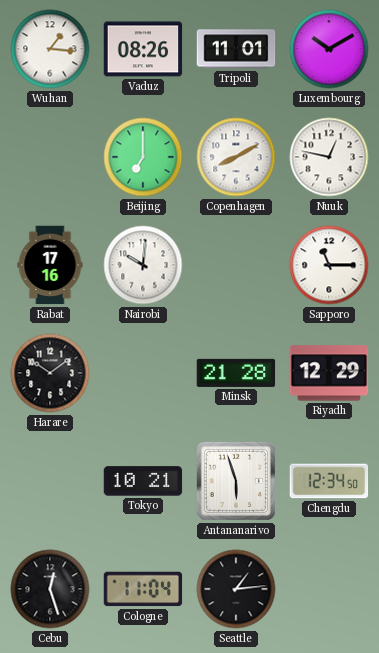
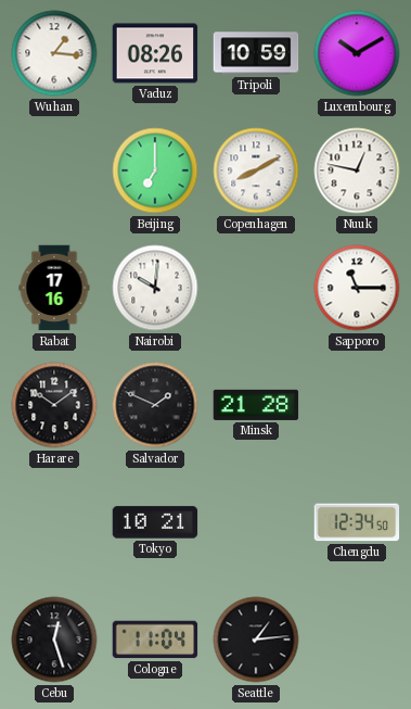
Tripoli: 11:01 -> 10:59
Salvador: none -> 1:49
Riyadh: 12:29 -> none
Antananarivo: 5:57 -> none
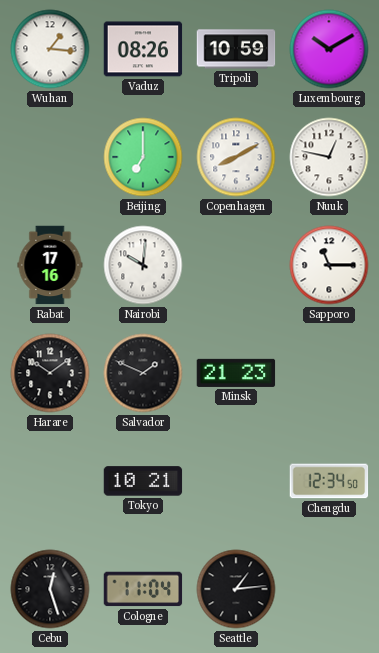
Minsk: 21:28 -> 21:23
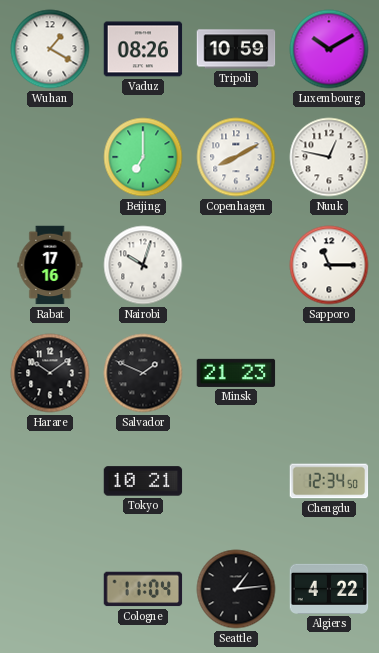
Wuhan: 1:16 -> 1:20
Nairobi: 10:01 -> 10:03
Cebu: 12:27 -> none
Algiers: none -> 4:22
